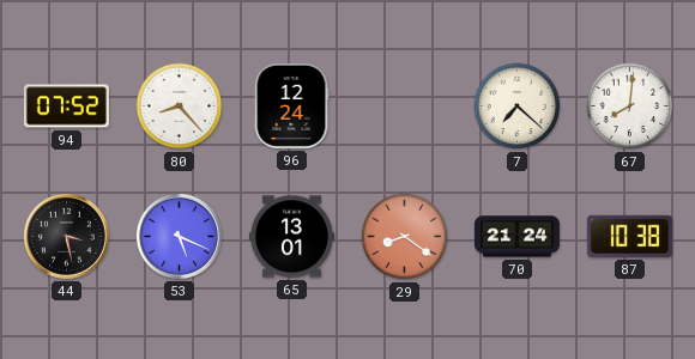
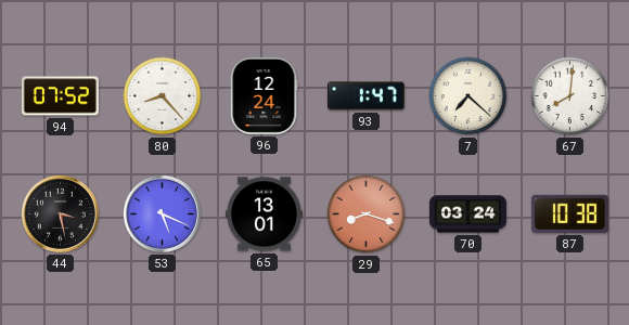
93: none -> 1:47
29: 8:21 -> 8:18
70: 21:24 -> 03:24
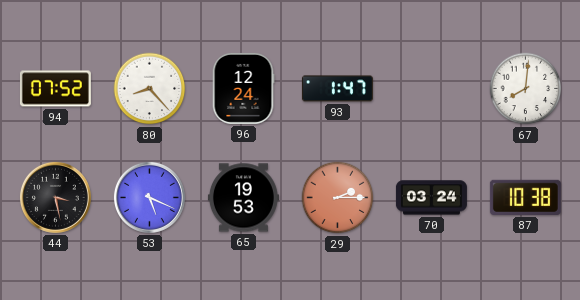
7: 7:22 -> none
65: 13:01 -> 19:53
29: 8:18 -> 2:15
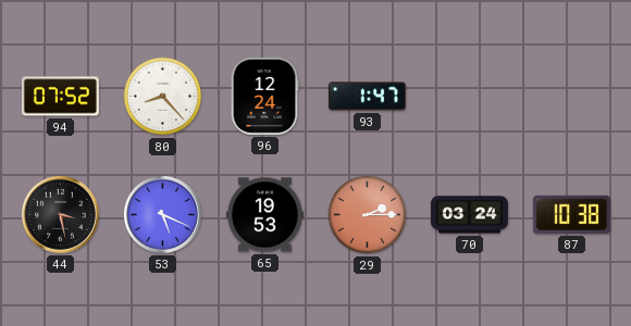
67: 8:01 -> none
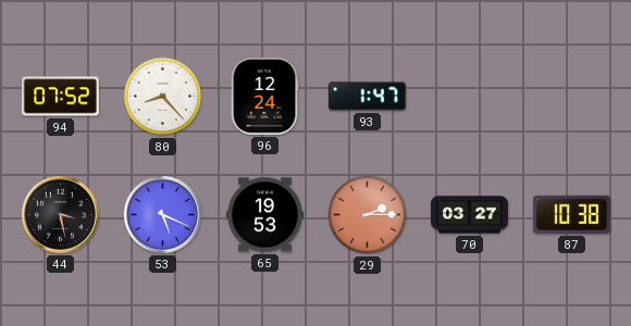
70: 03:24 -> 03:27
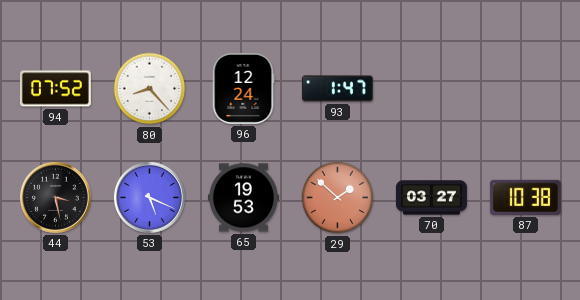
29: 2:15 -> 1:52
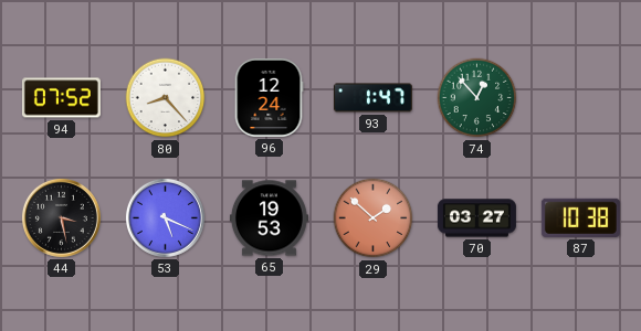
74: none -> 12:53
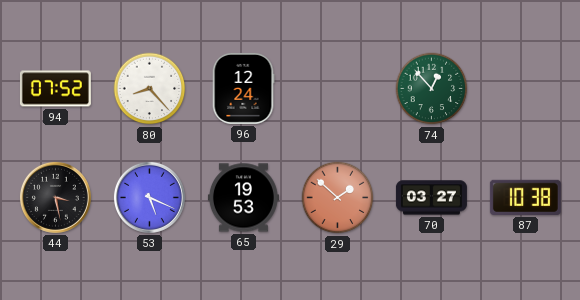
93: 1:47 -> none
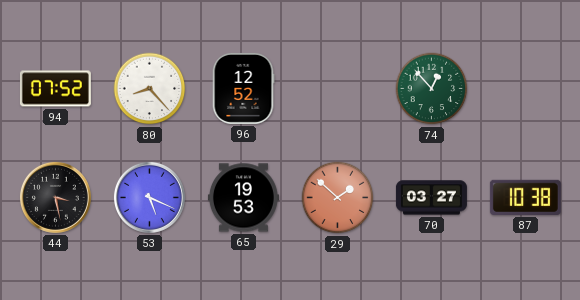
96: 12:24 -> 12:52
